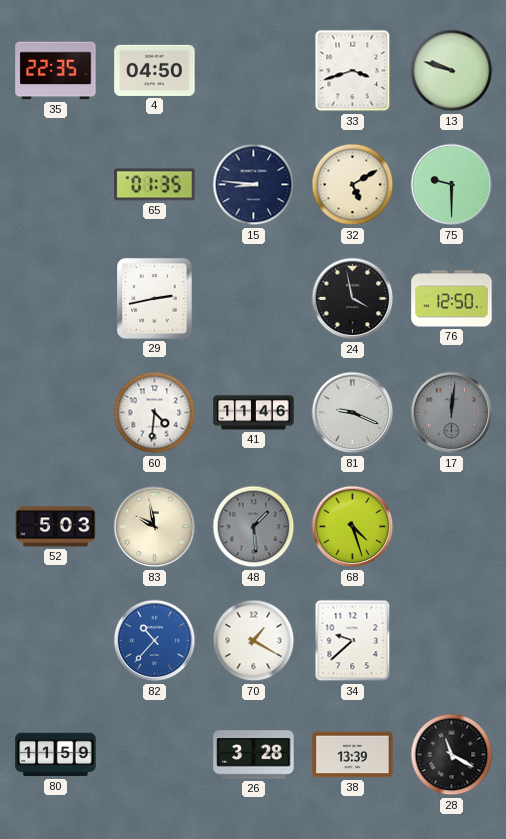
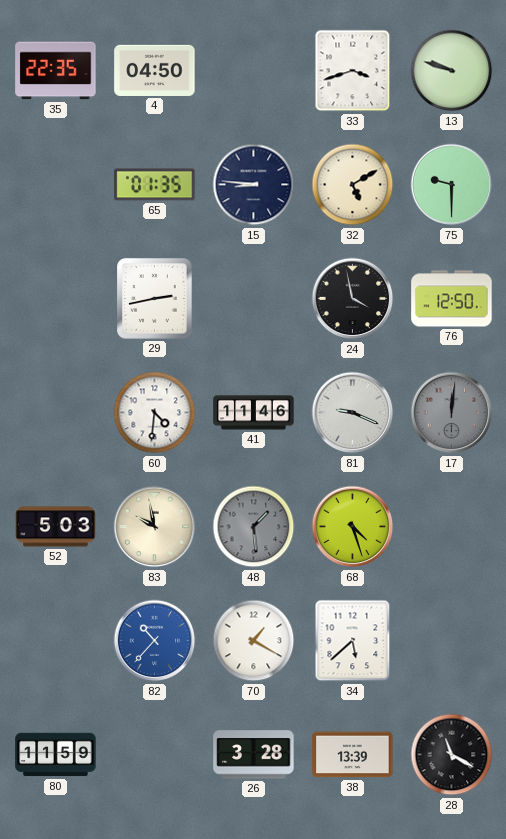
34: 9:38 -> 5:38
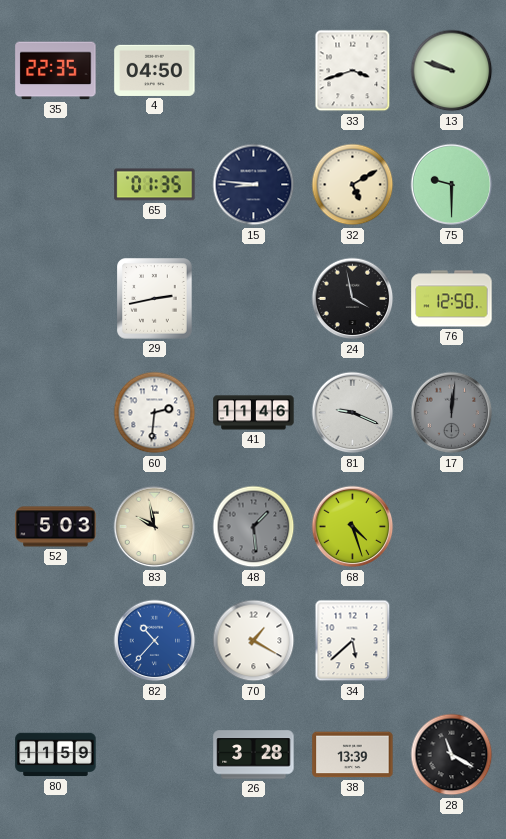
60: 4:31 -> 2:31
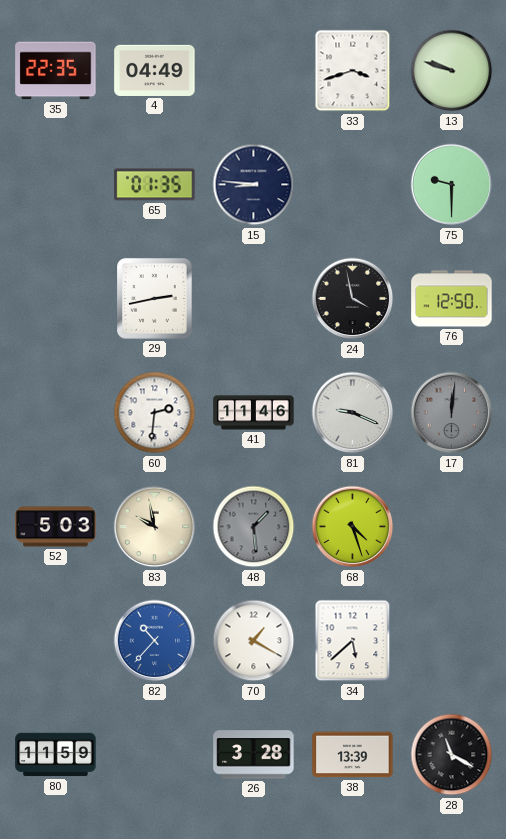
4: 04:50 -> 04:49
32: 5:10 -> none
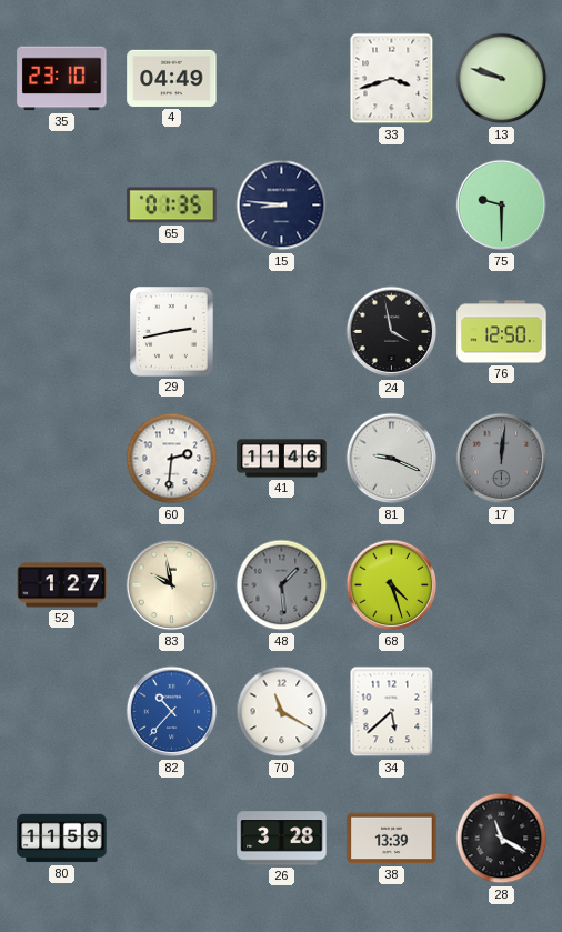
35: 22:35 -> 23:10
52: 5:03 -> 1:27
70: 1:20 -> 11:20
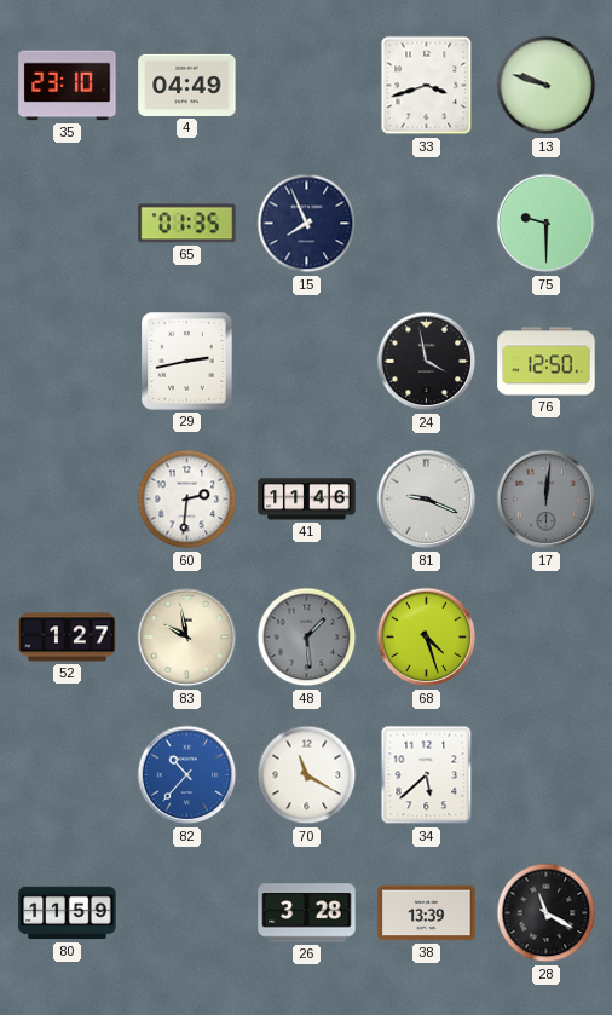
15: 8:46 -> 7:56
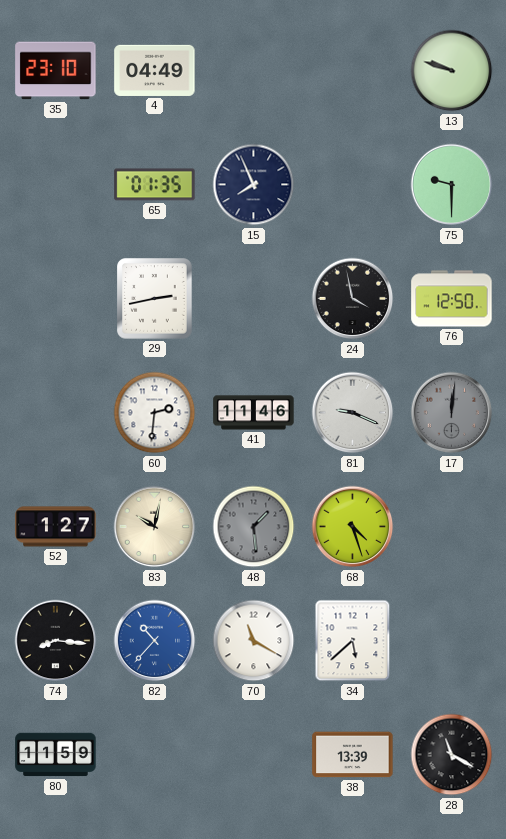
33: 3:42 -> none
83: 9:58 -> 10:02
74: none -> 8:16
26: 3:28 -> none
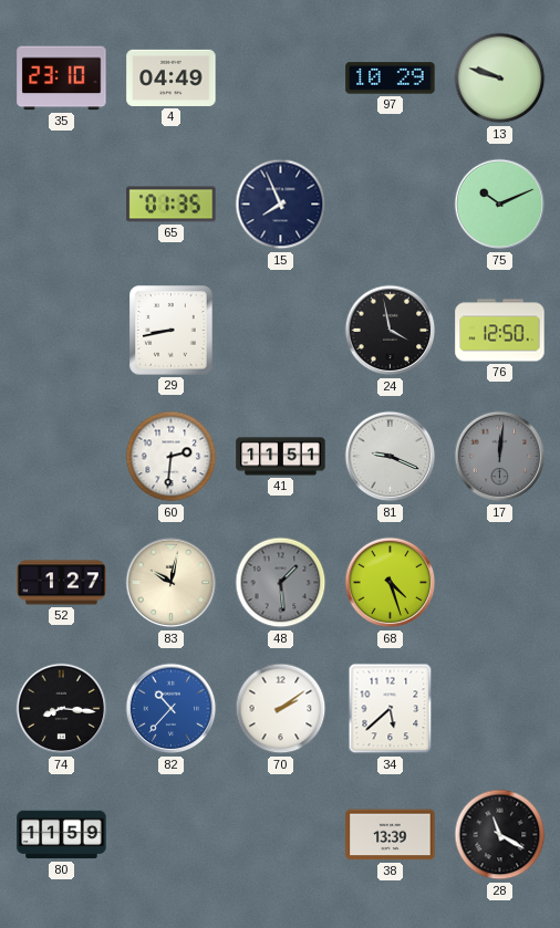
97: none -> 10:29
75: 9:30 -> 10:11
29: 2:43 -> 8:43
41: 11:46 -> 11:51
70: 11:20 -> 2:09
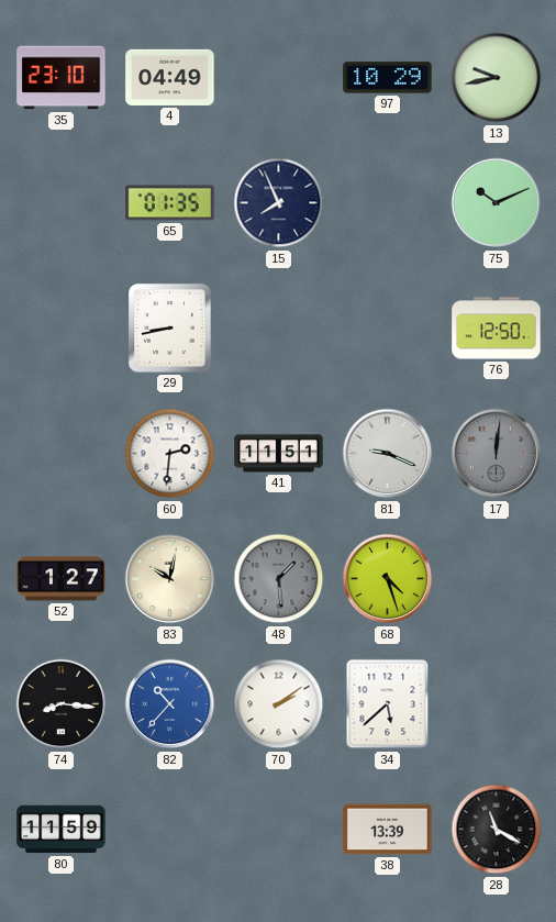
13: 9:48 -> 9:43
24: 3:58 -> none
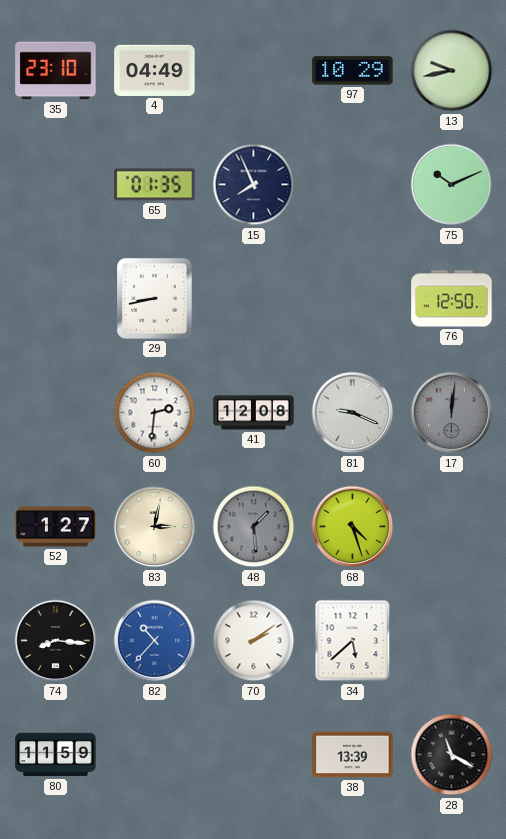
41: 11:51 -> 12:08
83: 10:02 -> 3:02
